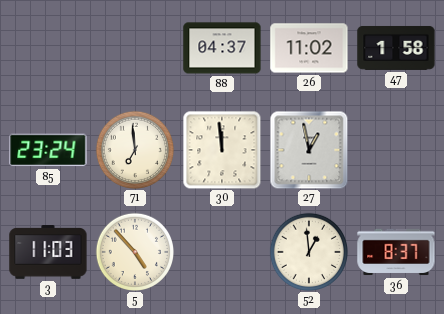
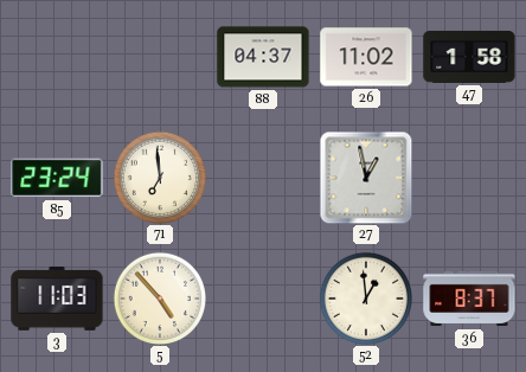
30: 11:59 -> none
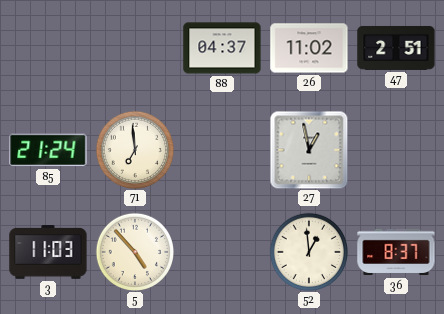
47: 1:58 -> 2:51
85: 23:24 -> 21:24
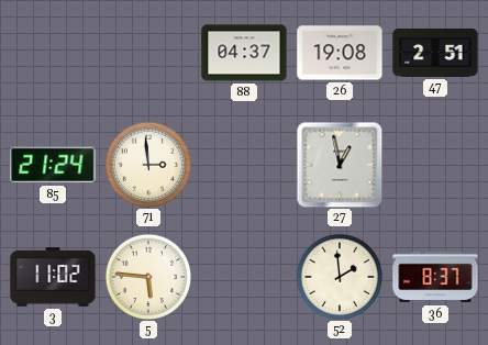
26: 11:02 -> 19:08
71: 6:59 -> 2:59
3: 11:03 -> 11:02
5: 4:53 -> 5:46
52: 12:59 -> 1:59
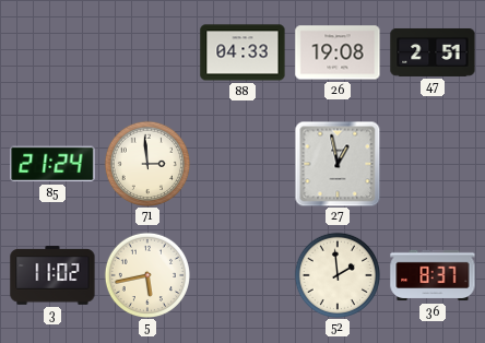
88: 04:37 -> 04:33
5: 5:46 -> 5:43
